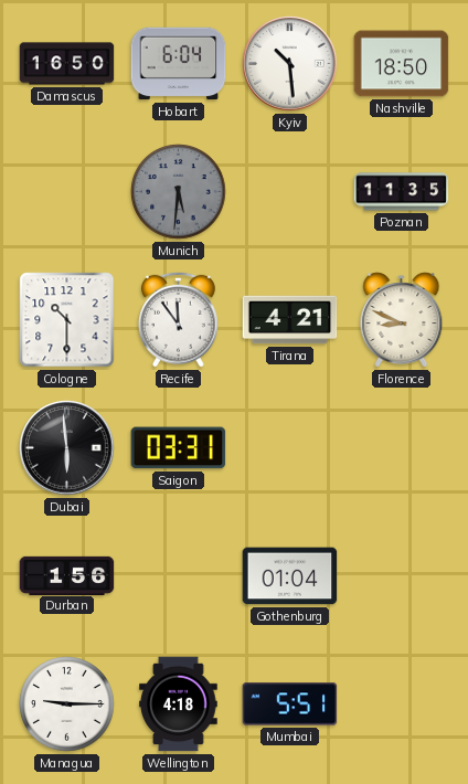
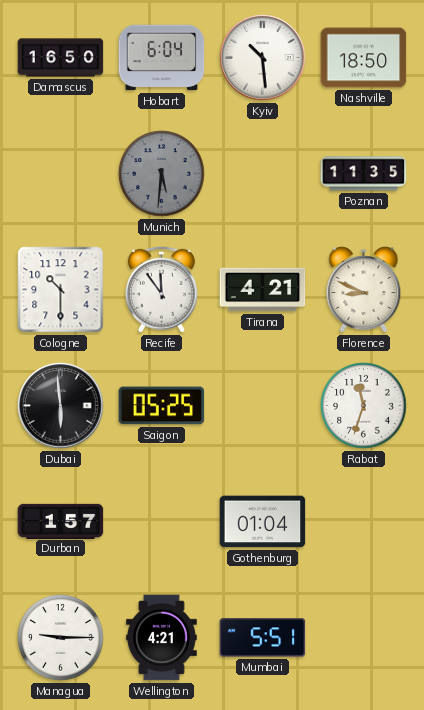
Saigon: 03:31 -> 05:25
Rabat: none -> 11:33
Durban: 1:56 -> 1:57
Wellington: 4:18 -> 4:21
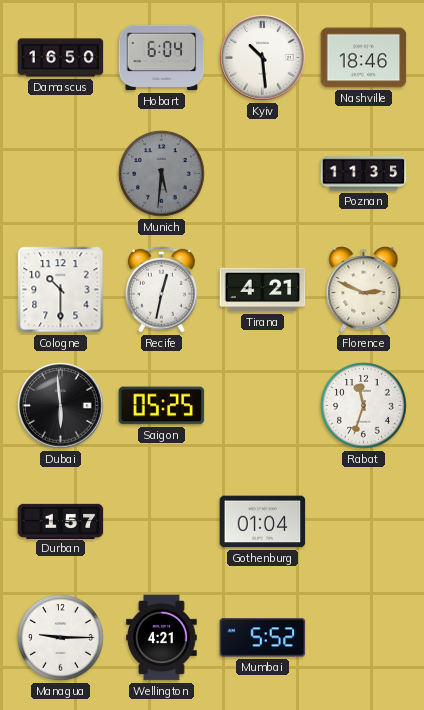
Nashville: 18:50 -> 18:46
Recife: 11:54 -> 12:32
Florence: 8:49 -> 2:49
Mumbai: 5:51 -> 5:52
